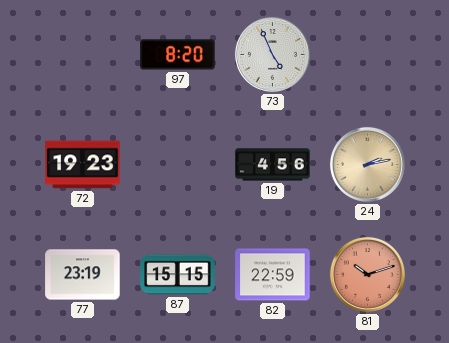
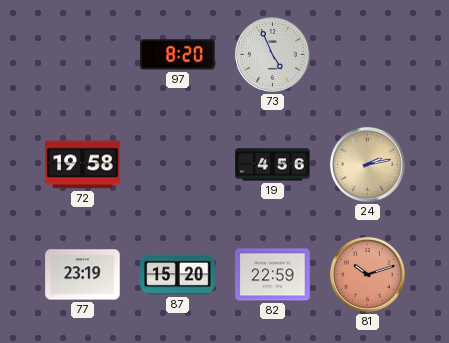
72: 19:23 -> 19:58
87: 15:15 -> 15:20
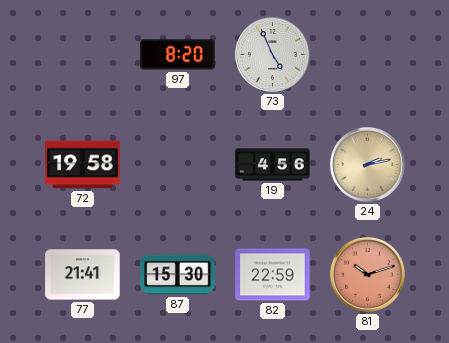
77: 23:19 -> 21:41
87: 15:20 -> 15:30
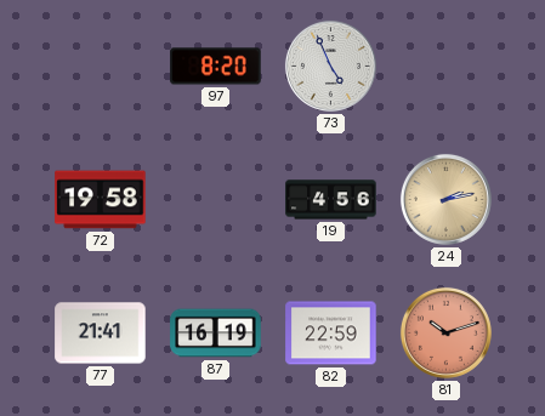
87: 15:30 -> 16:19
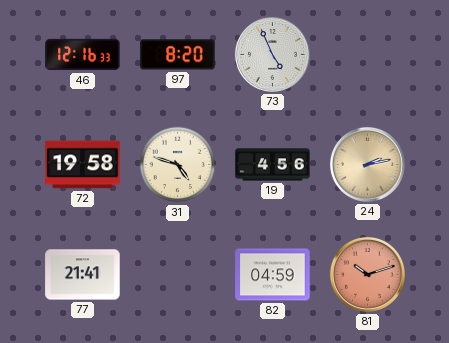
46: none -> 12:16
31: none -> 4:48
87: 16:19 -> none
82: 22:59 -> 04:59
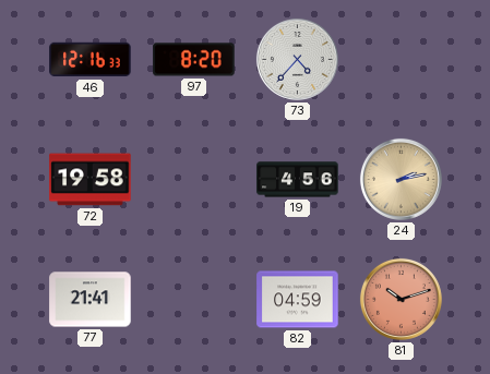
73: 4:56 -> 4:37
31: 4:48 -> none
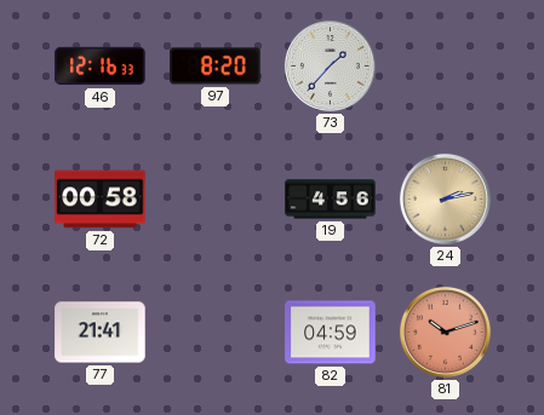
73: 4:37 -> 1:37
72: 19:58 -> 00:58
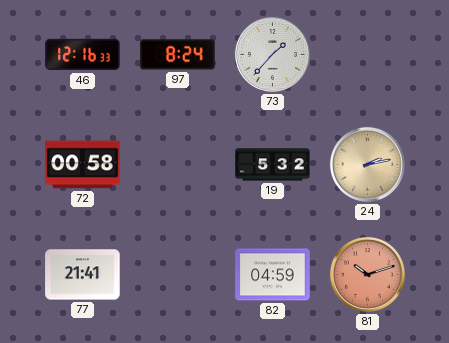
97: 8:20 -> 8:24
19: 4:56 -> 5:32
